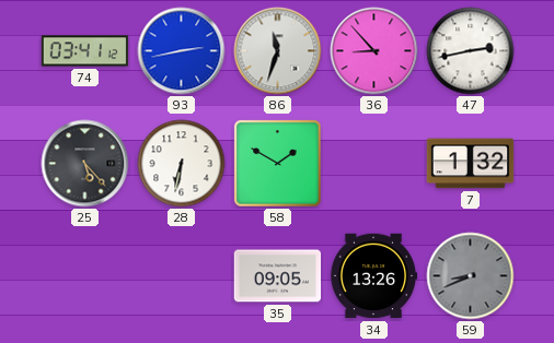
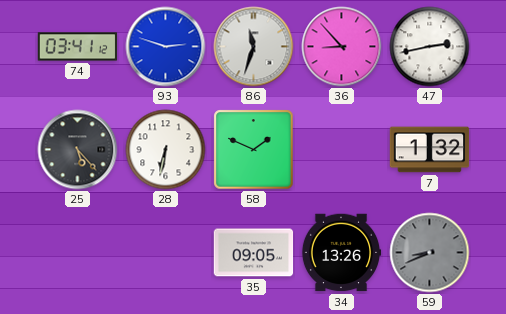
93: 2:43 -> 2:48
58: 1:50 -> 1:49
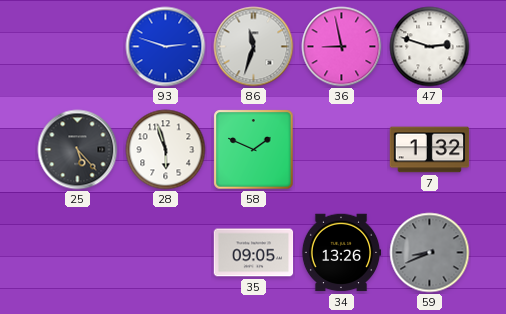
74: 03:41 -> none
36: 8:53 -> 8:58
47: 2:43 -> 2:48
28: 6:32 -> 5:57
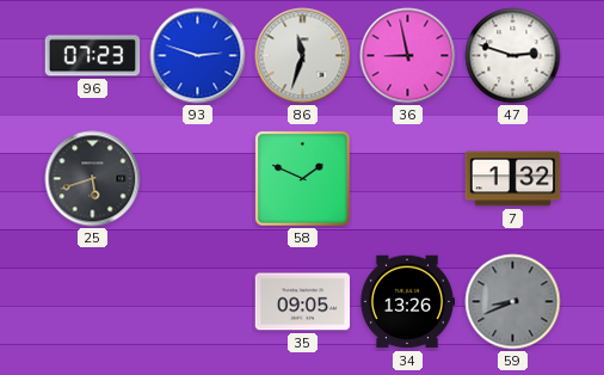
96: none -> 07:23
25: 5:23 -> 5:42
28: 5:57 -> none
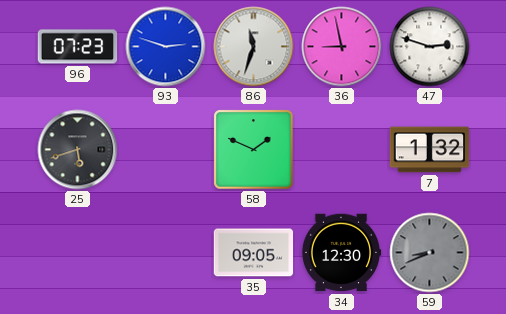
34: 13:26 -> 12:30
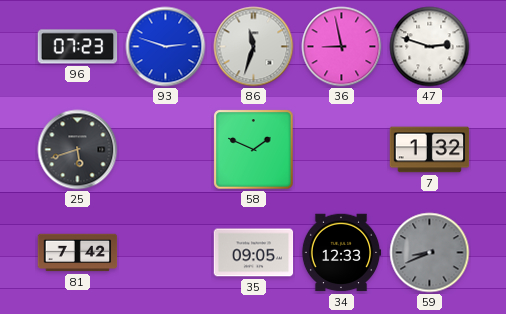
81: none -> 7:42
34: 12:30 -> 12:33
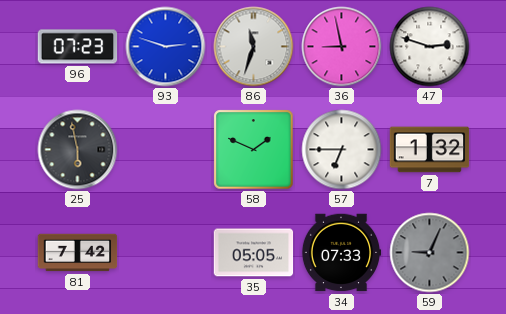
25: 5:42 -> 5:58
57: none -> 6:45
35: 09:05 -> 05:05
34: 12:33 -> 07:33
59: 8:41 -> 9:04
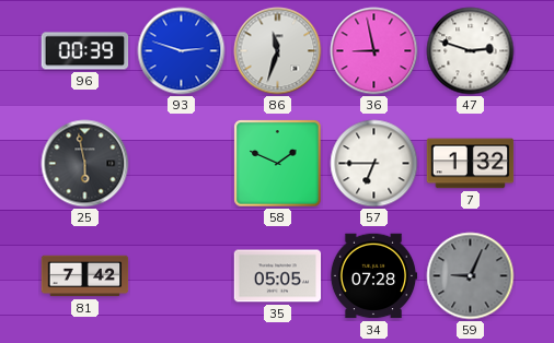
96: 07:23 -> 00:39
34: 07:33 -> 07:28
